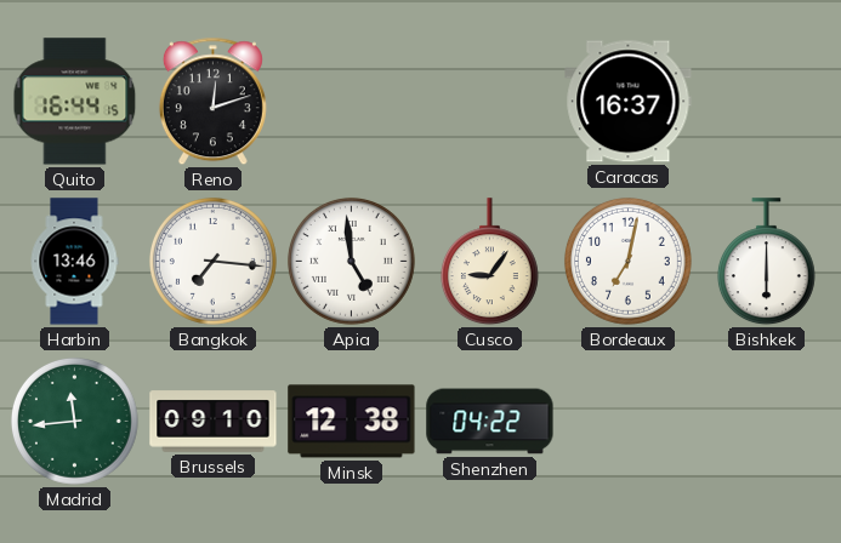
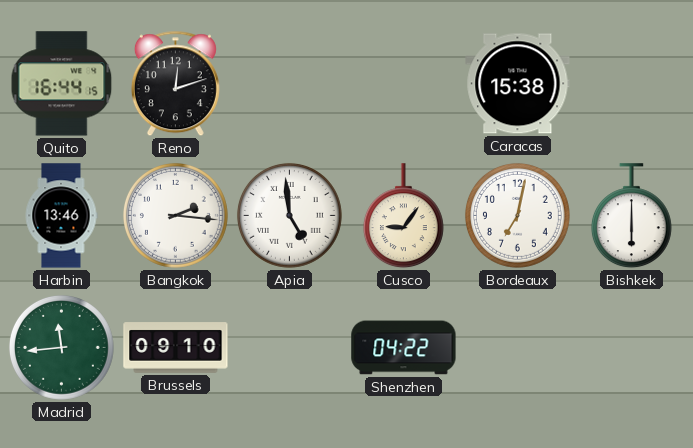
Caracas: 16:37 -> 15:38
Bangkok: 7:16 -> 2:16
Minsk: 12:38 -> none
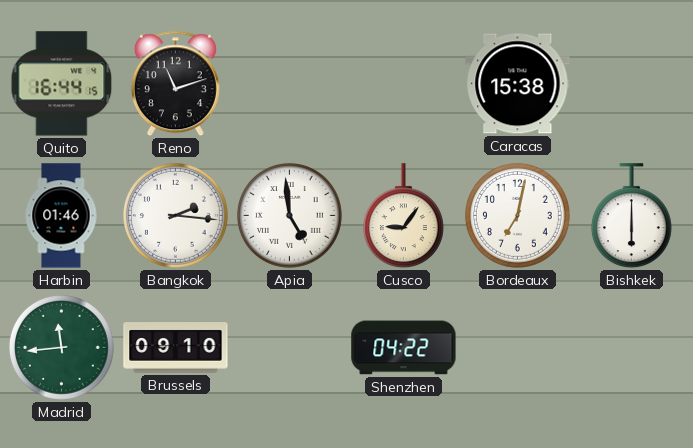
Reno: 12:12 -> 11:12
Harbin: 13:46 -> 01:46
